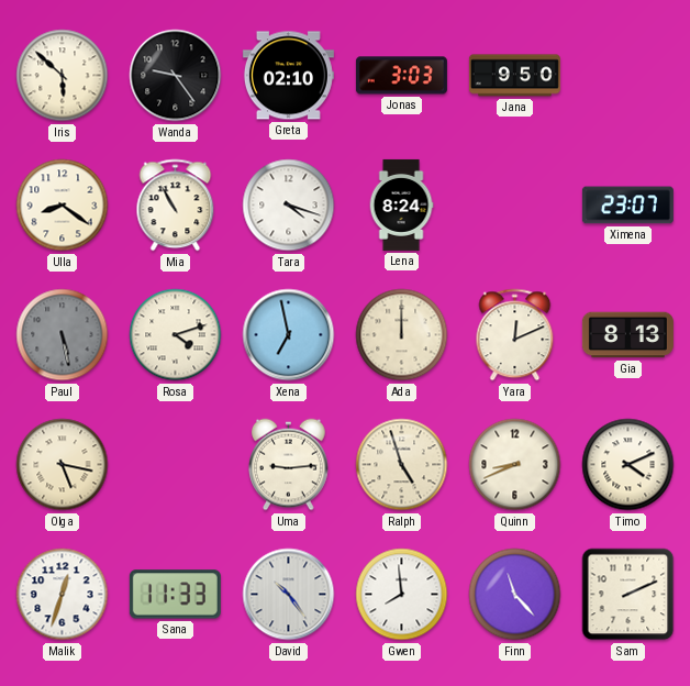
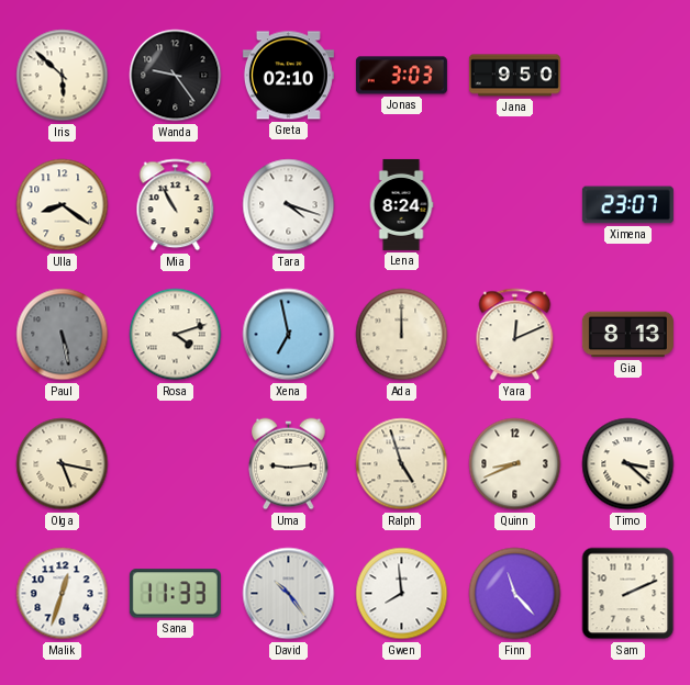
Timo: 4:11 -> 3:22
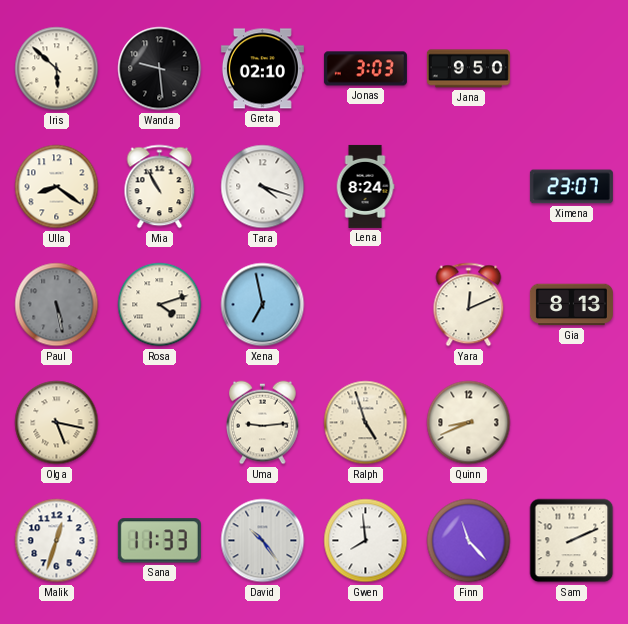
Wanda: 9:24 -> 9:29
Ada: 12:00 -> none
Timo: 3:22 -> none
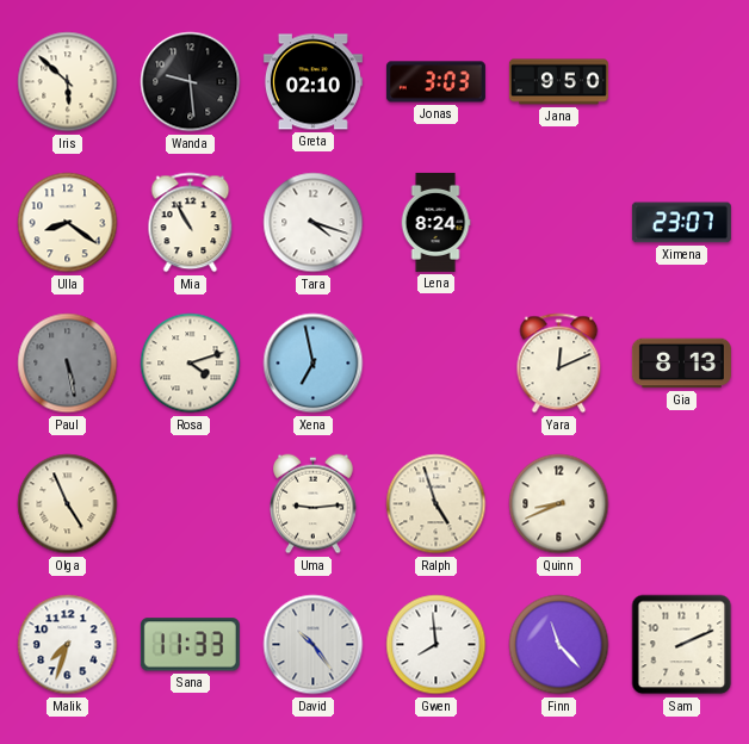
Olga: 5:17 -> 4:56
Malik: 12:33 -> 7:33
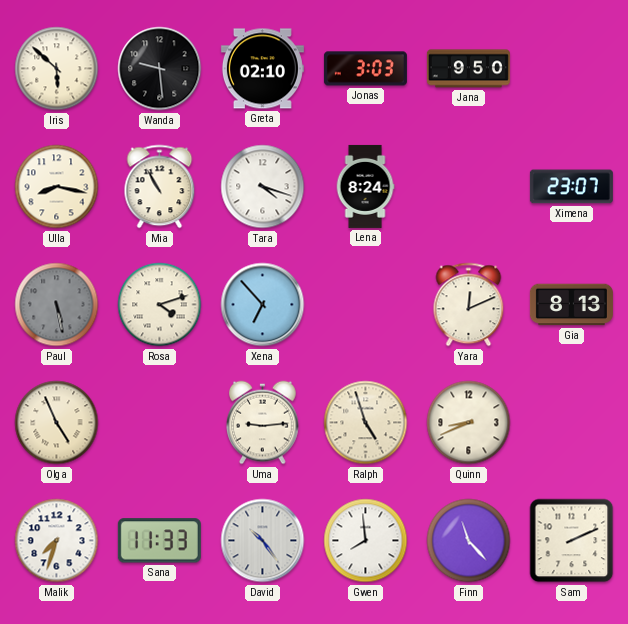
Ulla: 8:21 -> 8:17
Xena: 6:58 -> 6:53
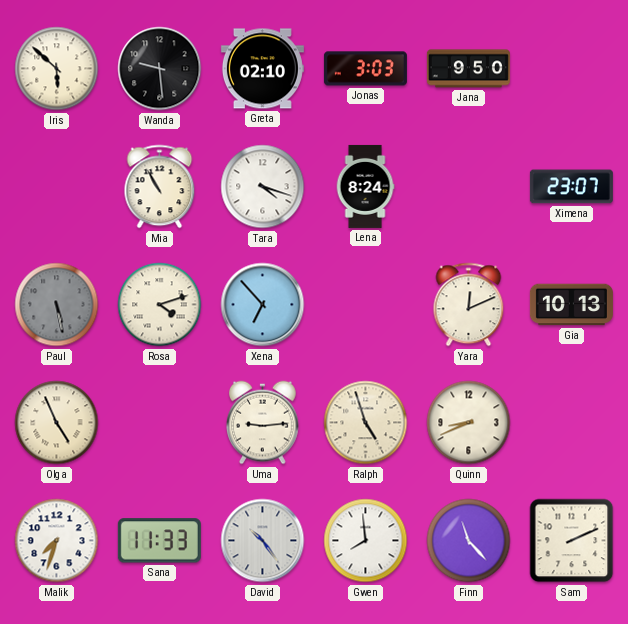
Ulla: 8:17 -> none
Gia: 8:13 -> 10:13
